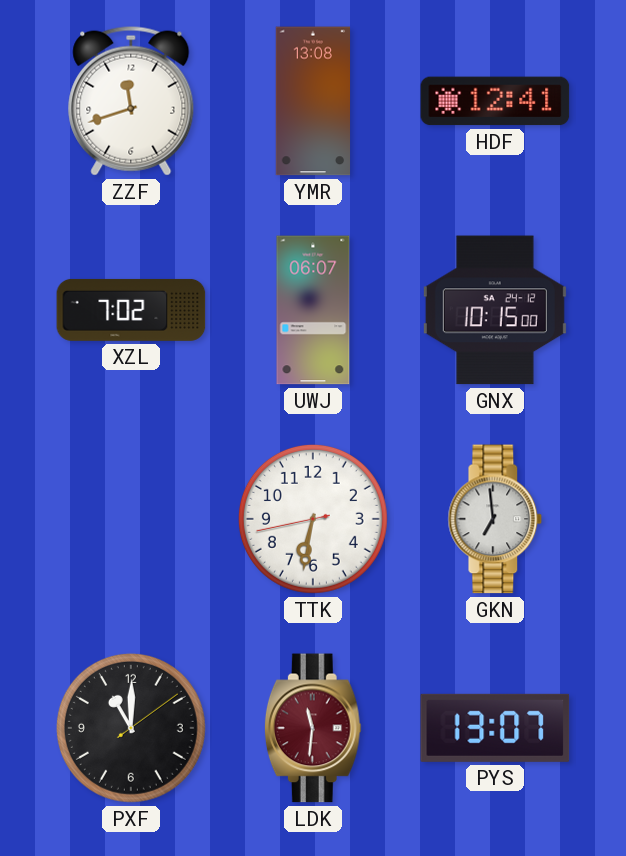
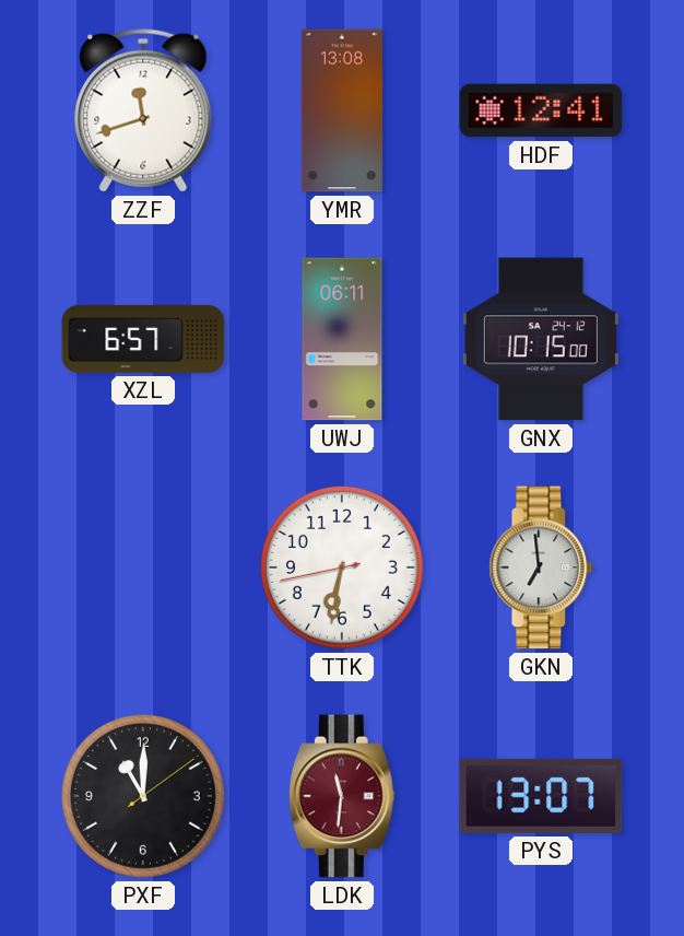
XZL: 7:02 -> 6:57
UWJ: 06:07 -> 06:11
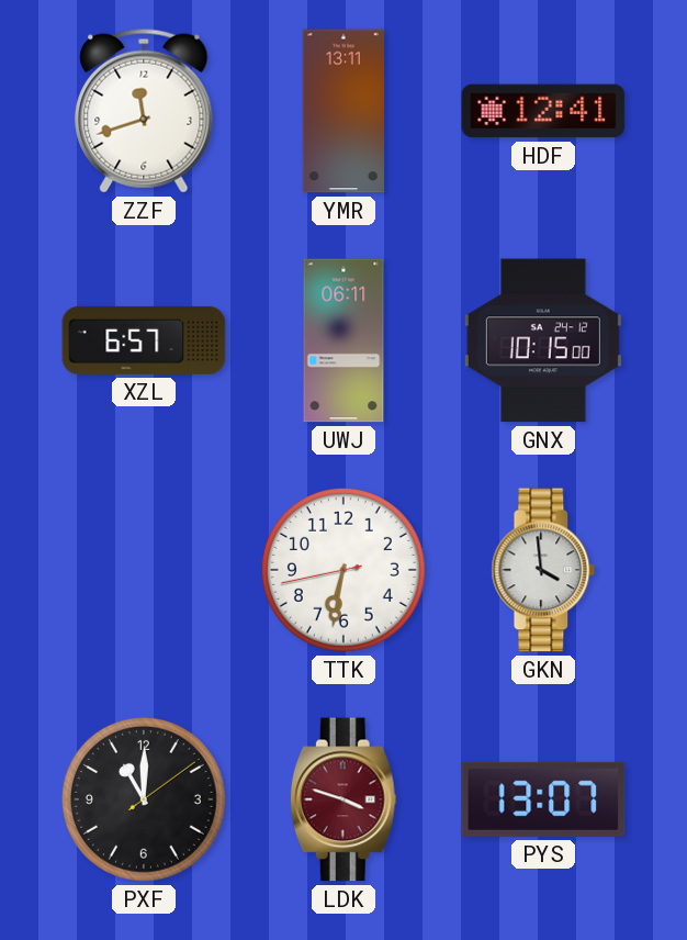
YMR: 13:08 -> 13:11
GKN: 6:59 -> 3:59
LDK: 11:31 -> 3:48
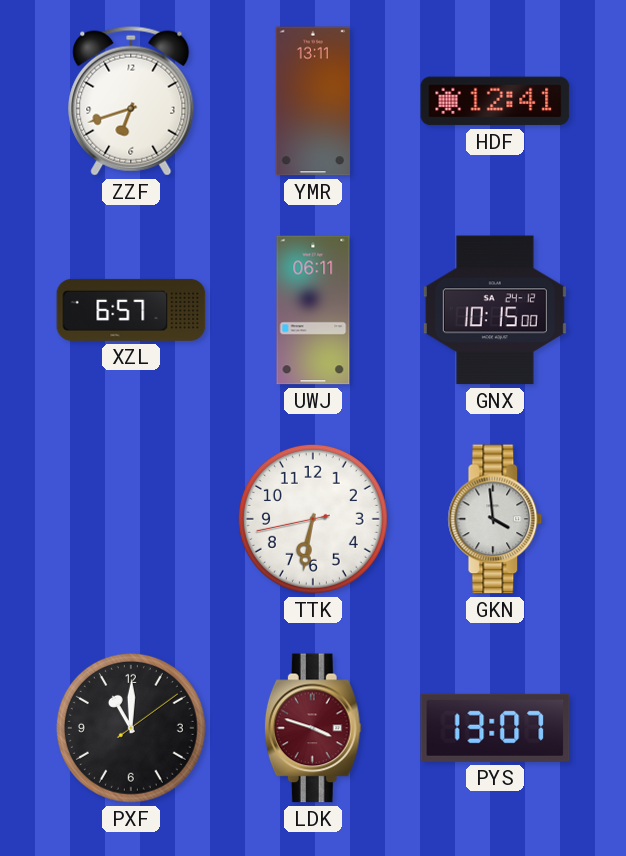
ZZF: 11:42 -> 6:42
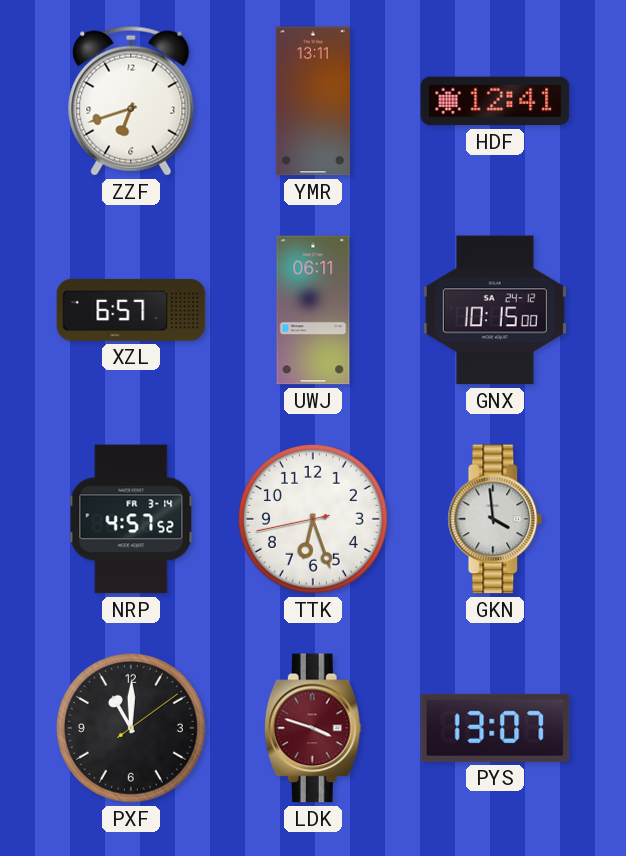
NRP: none -> 4:57
TTK: 6:31 -> 6:26
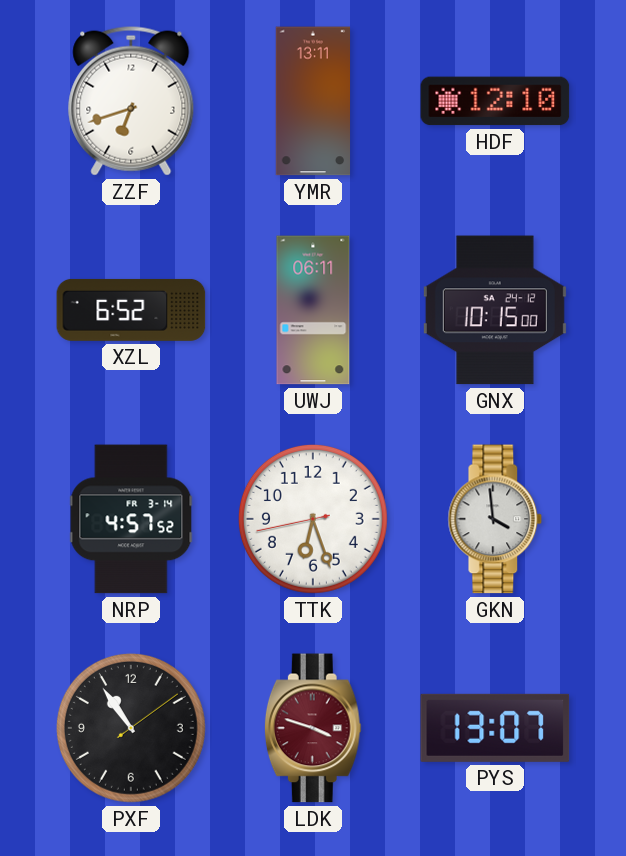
HDF: 12:41 -> 12:10
XZL: 6:57 -> 6:52
PXF: 11:00 -> 10:54
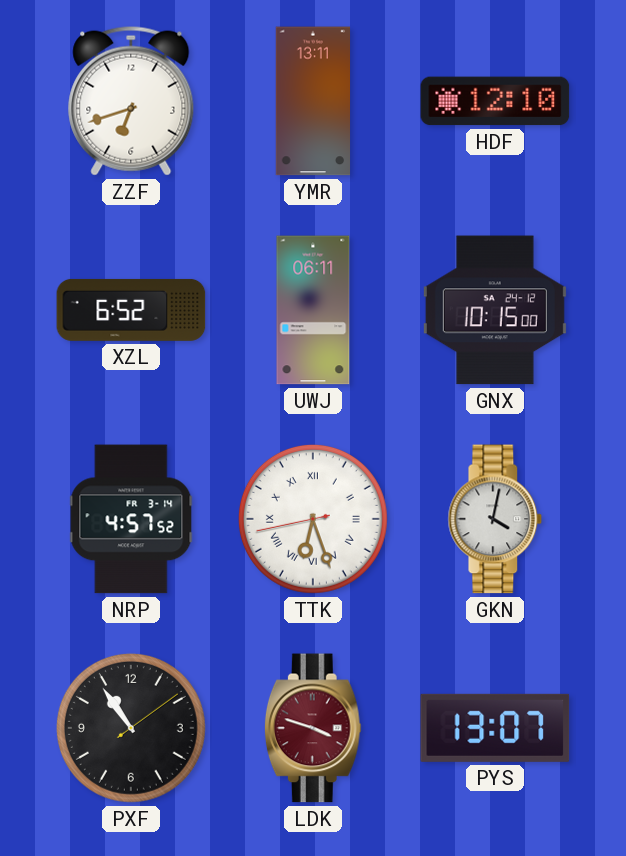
TTK numerals: Arabic -> Roman
GKN: 3:59 -> 4:02
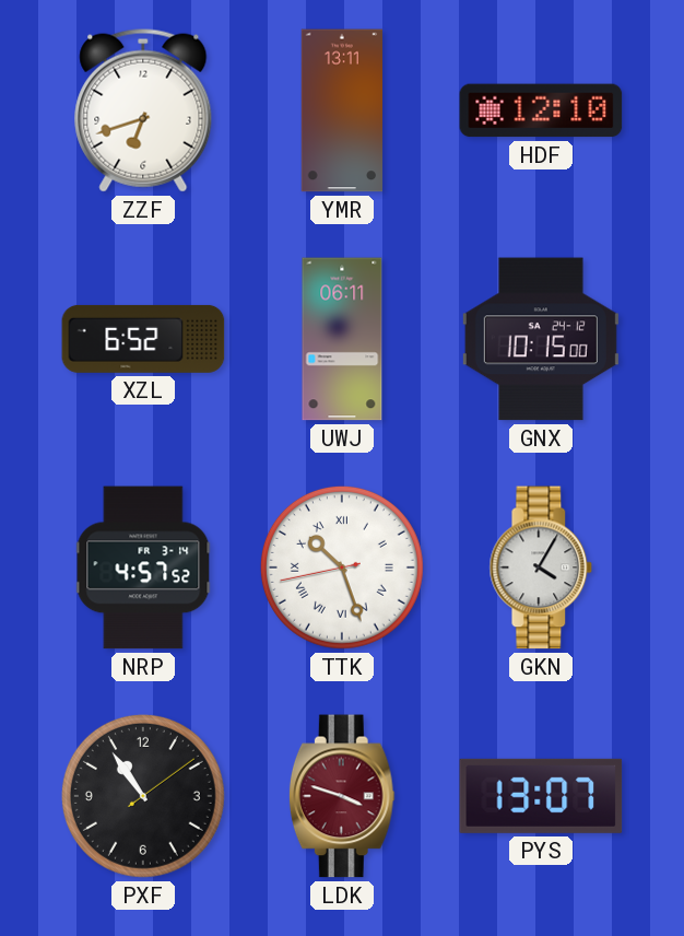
TTK: 6:26 -> 10:26
GKN: 4:02 -> 4:05
